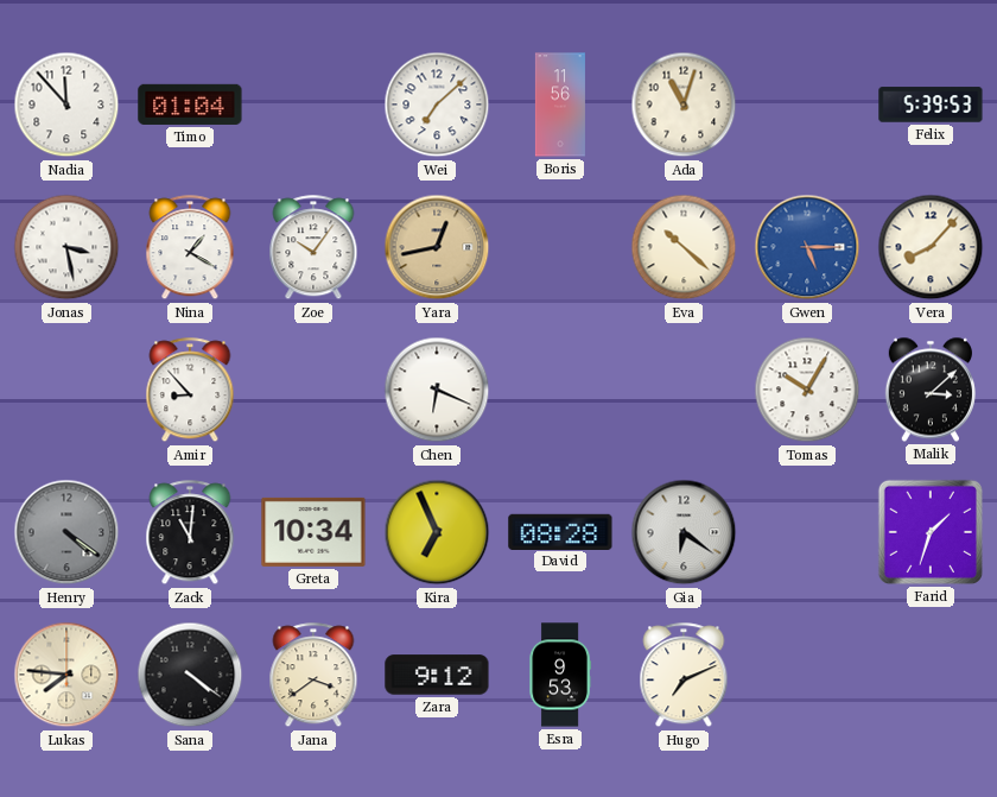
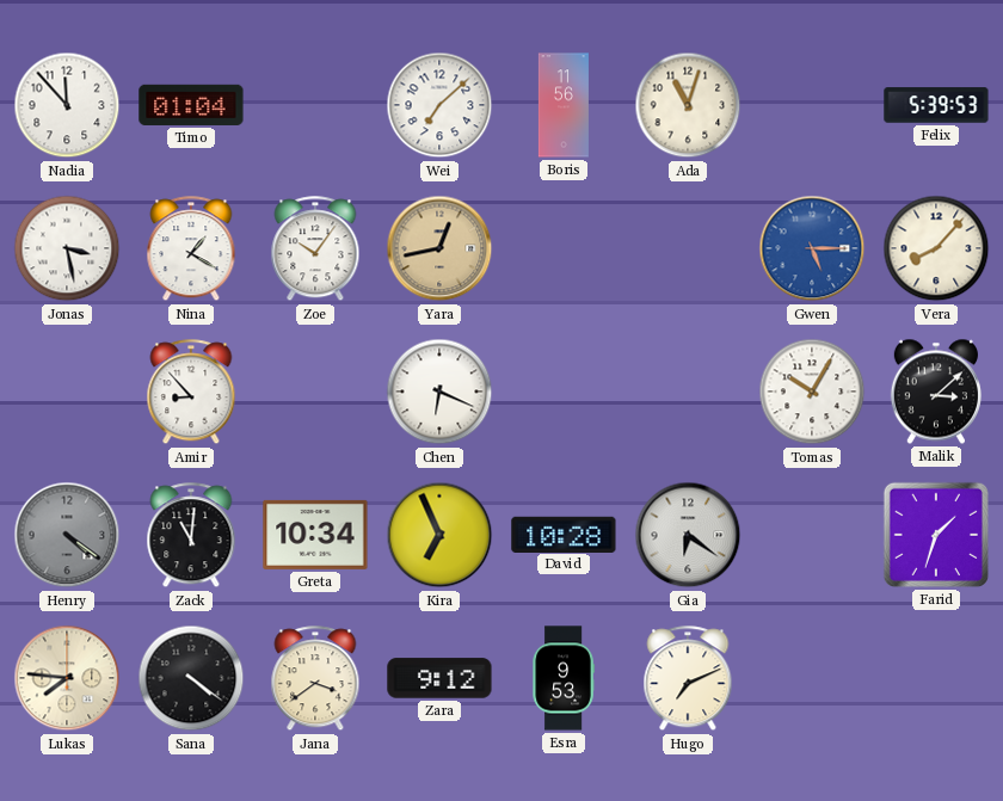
Eva: 10:22 -> none
David: 08:28 -> 10:28
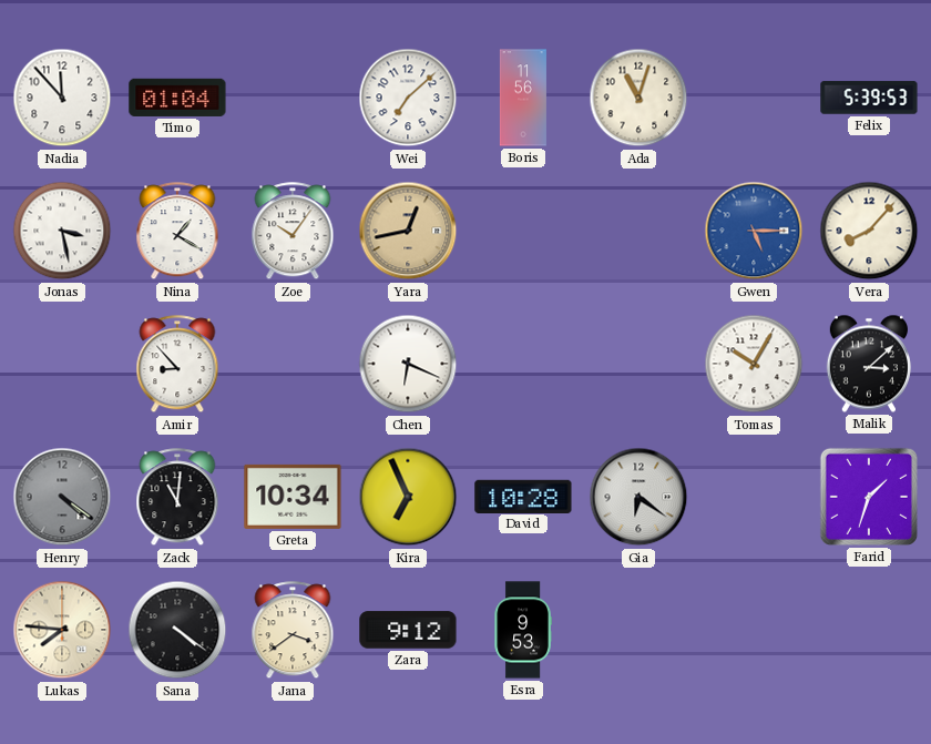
Hugo: 7:11 -> none
